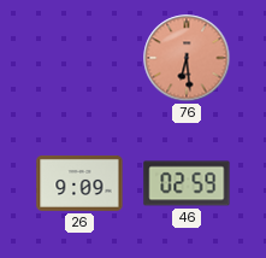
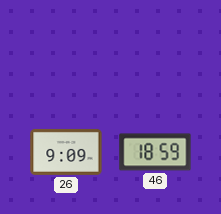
76: 6:29 -> none
46: 02:59 -> 18:59
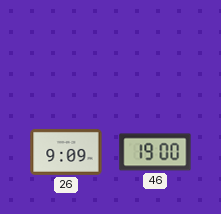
46: 18:59 -> 19:00
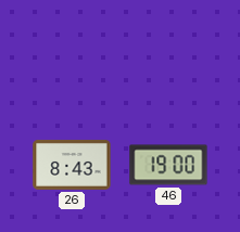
26: 9:09 -> 8:43
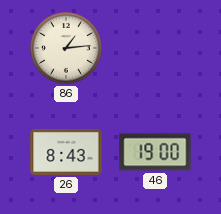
86: none -> 1:14
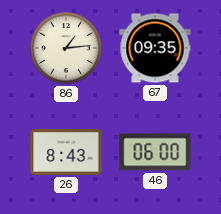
67: none -> 09:35
46: 19:00 -> 06:00
